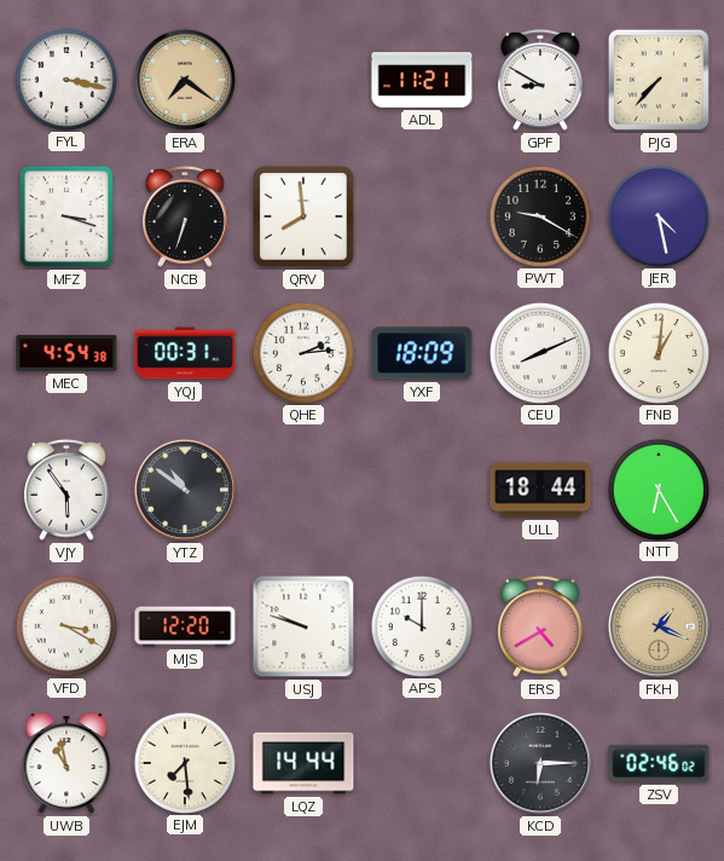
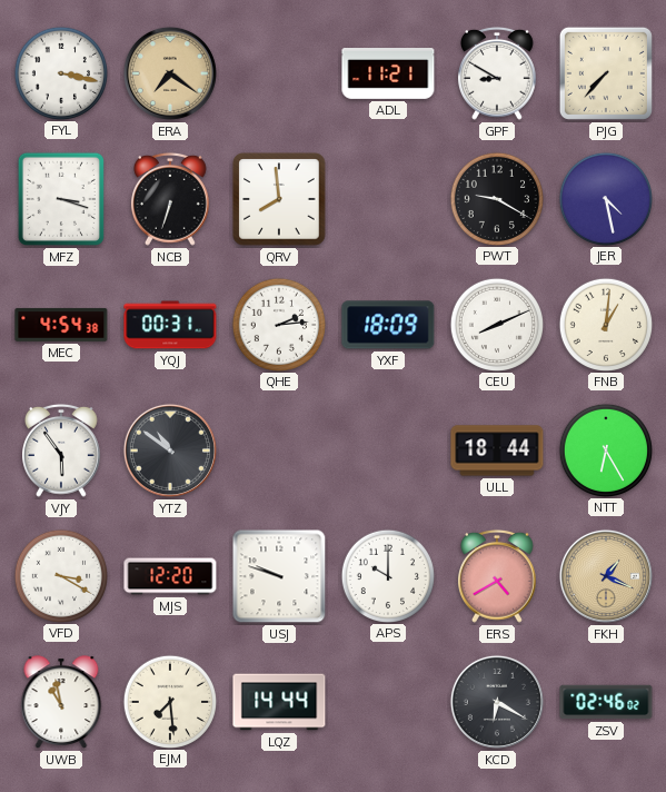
KCD: 6:15 -> 6:20
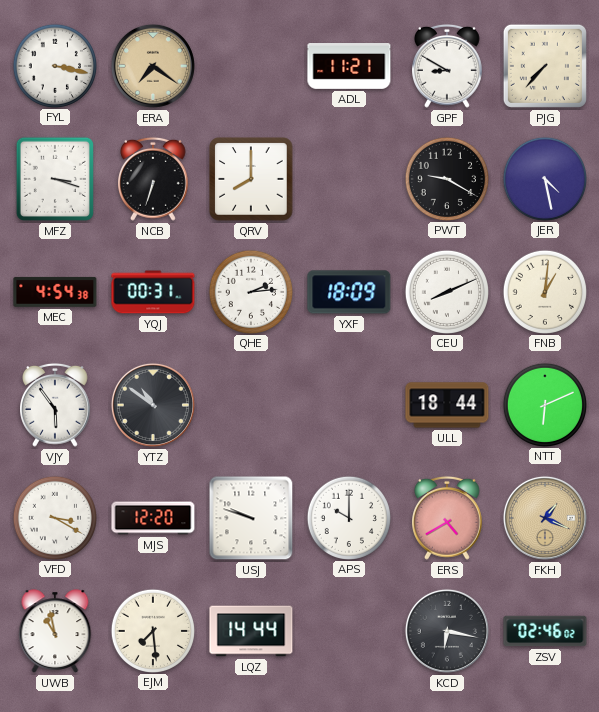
QRV: 7:59 -> 8:00
NTT: 6:25 -> 6:11
KCD: 6:20 -> 6:17
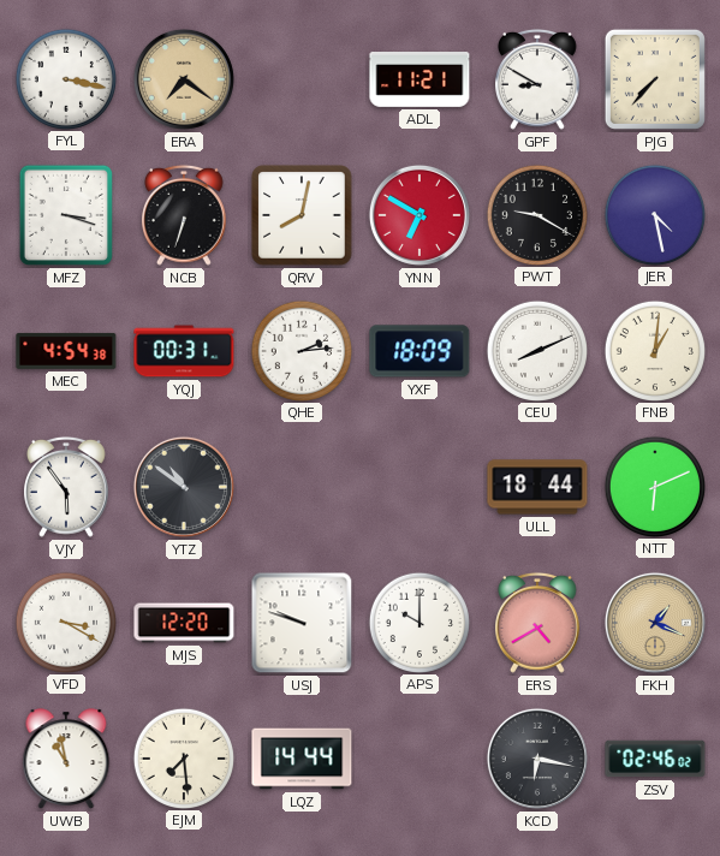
QRV: 8:00 -> 8:02
YNN: none -> 6:50
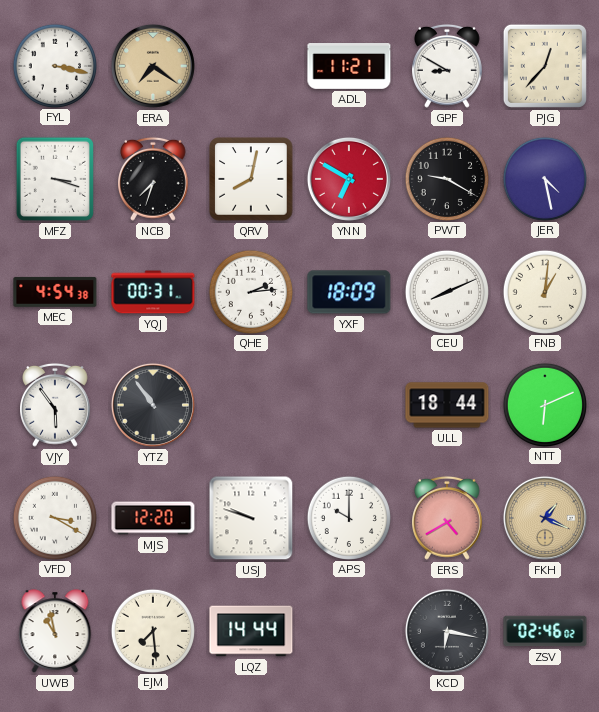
PJG: 7:37 -> 12:37
NCB: 6:33 -> 7:33
YTZ: 10:51 -> 10:54
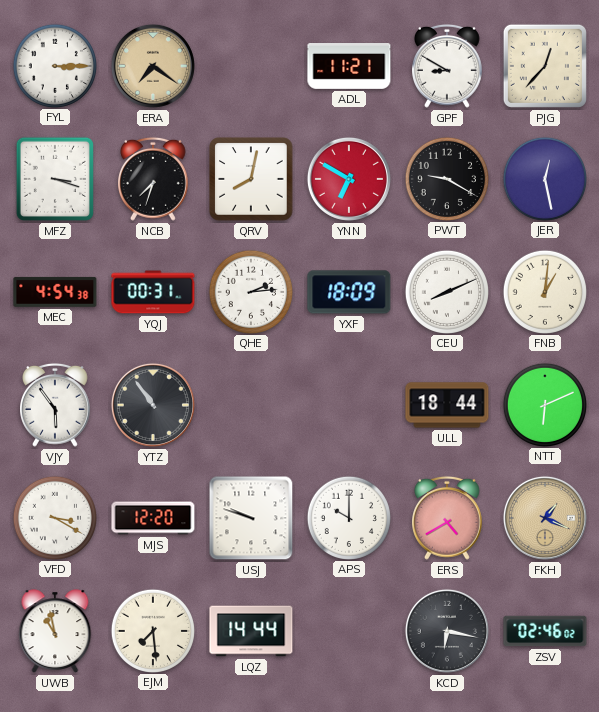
FYL: 3:17 -> 3:15
JER: 4:28 -> 12:28
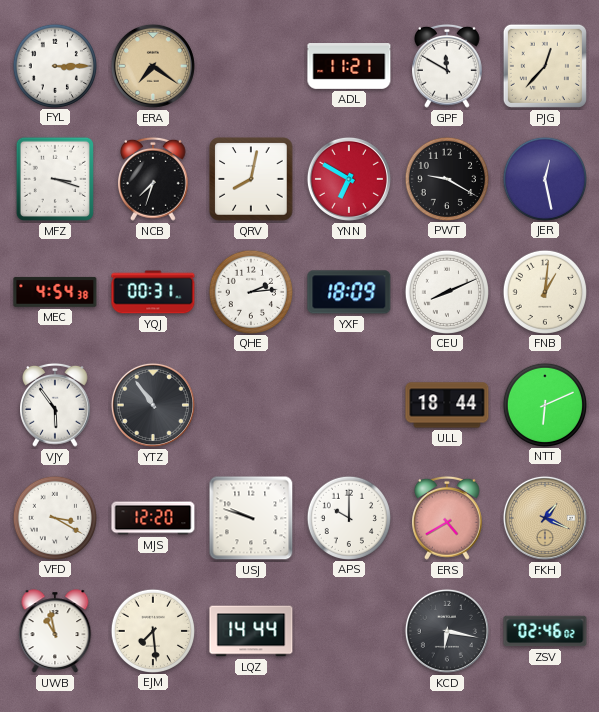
GPF: 8:50 -> 11:50
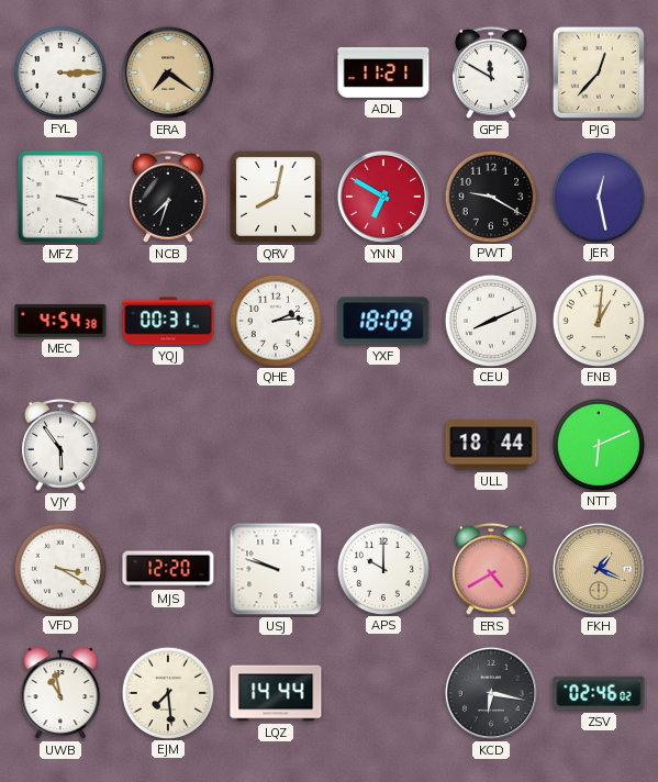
YTZ: 10:54 -> none
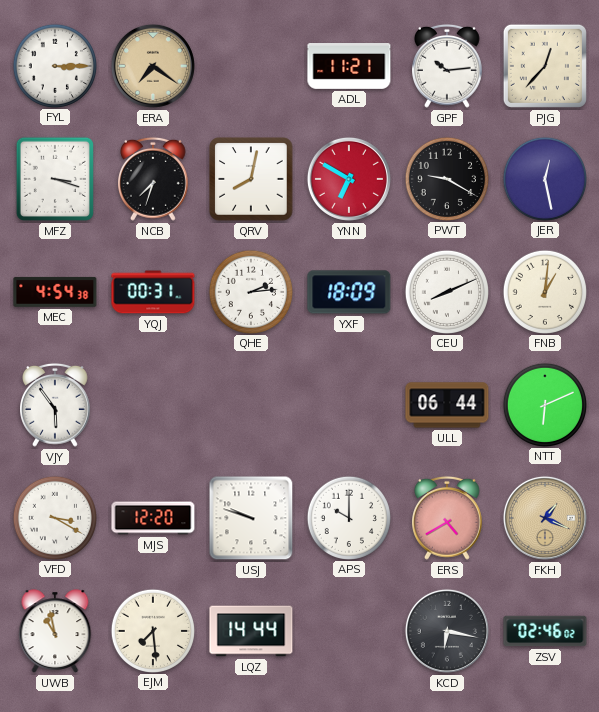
GPF: 11:50 -> 10:14
ULL: 18:44 -> 06:44
